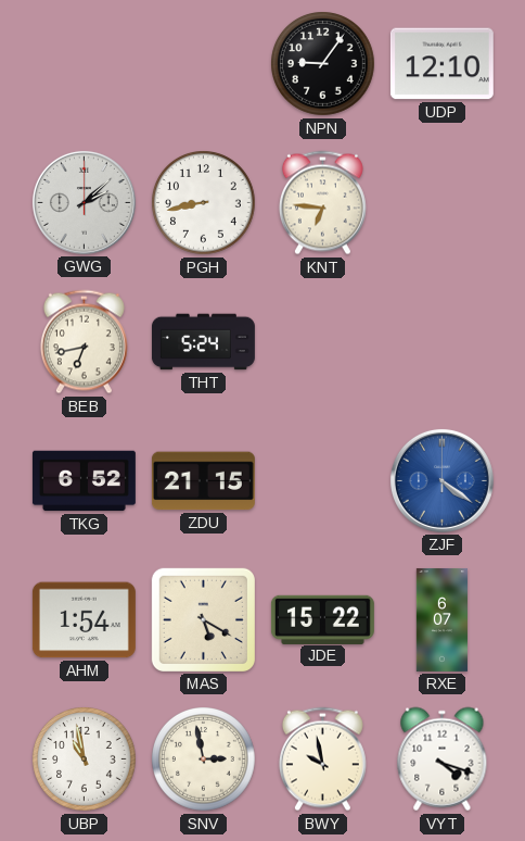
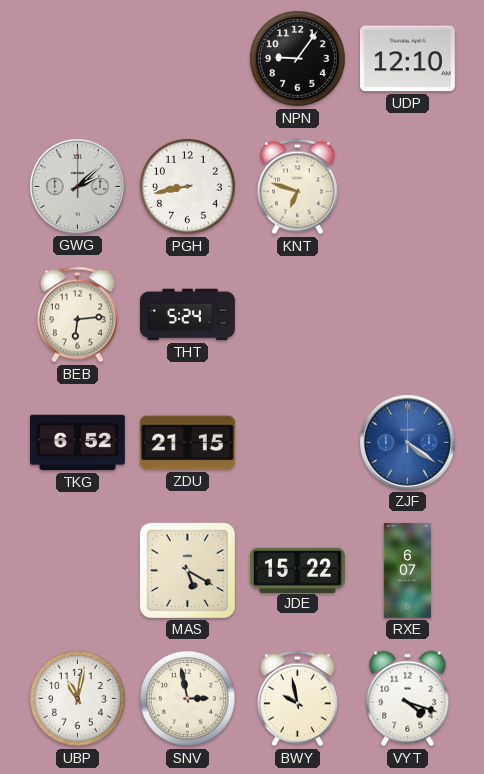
KNT: 6:46 -> 6:48
BEB: 6:43 -> 6:14
AHM: 1:54 -> none
UBP: 10:58 -> 11:02
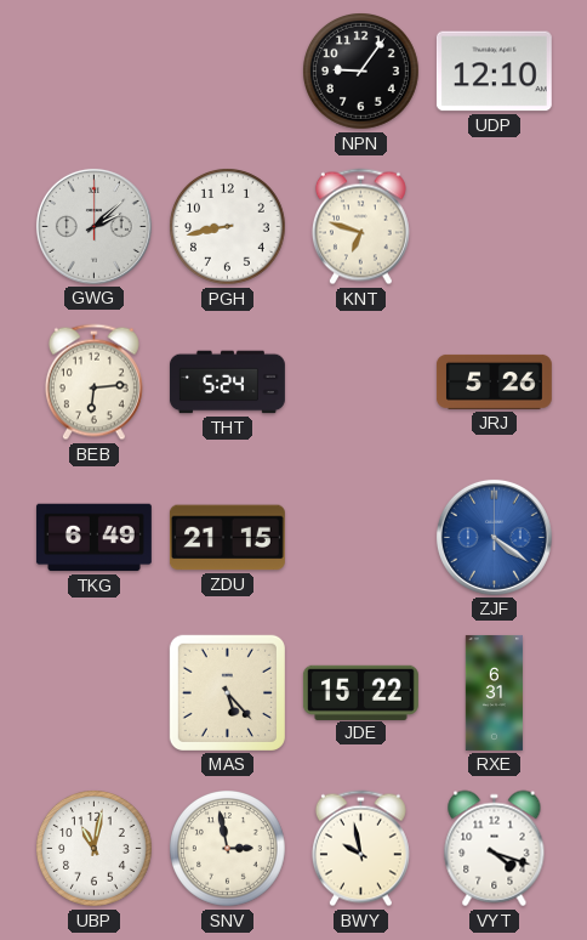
JRJ: none -> 5:26
TKG: 6:52 -> 6:49
MAS: 5:20 -> 5:23
RXE: 6:07 -> 6:31
